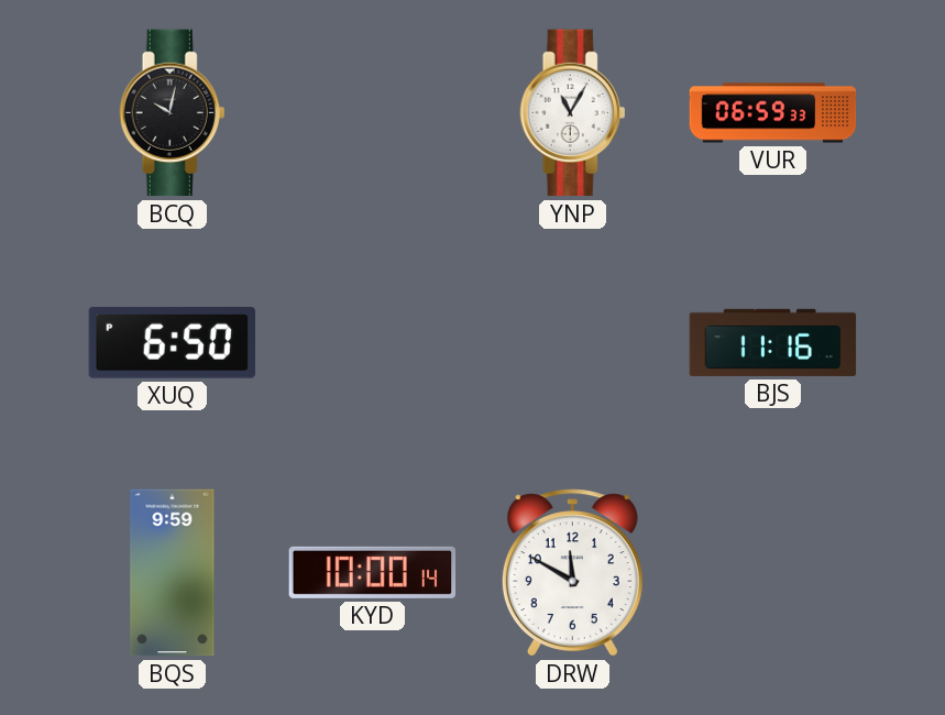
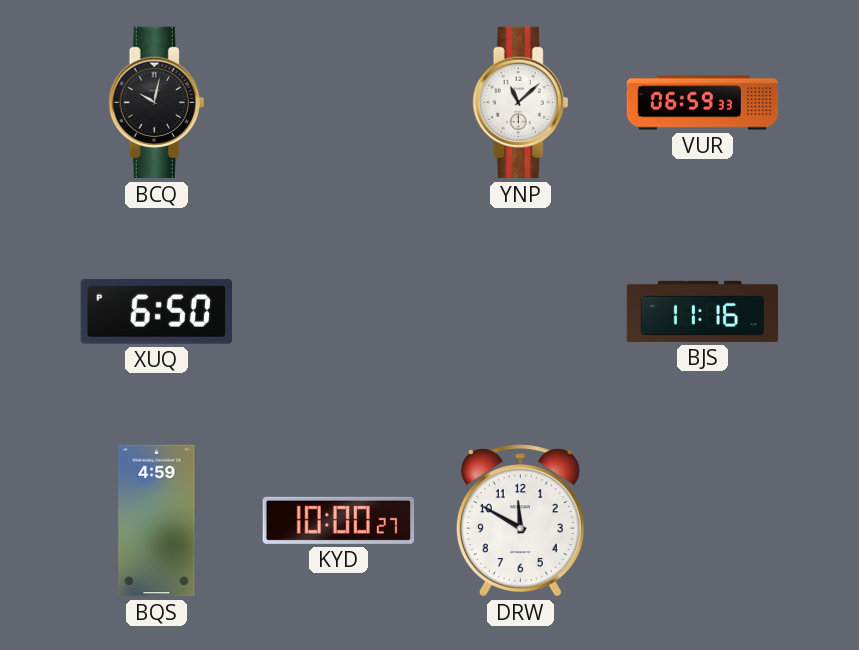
YNP: 11:05 -> 11:08
BQS: 9:59 -> 4:59
KYD: 10:00:14 -> 10:00:27
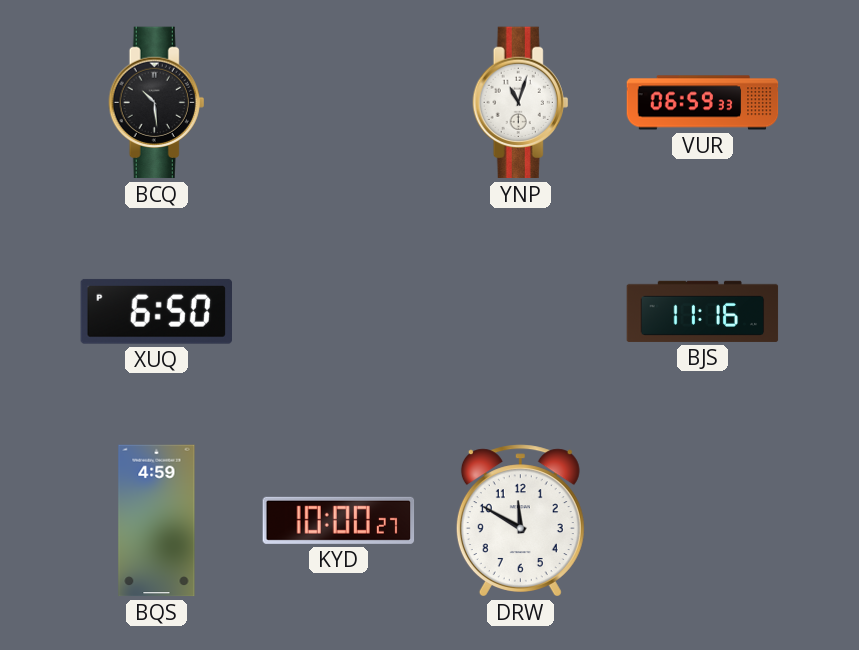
BCQ: 10:02 -> 10:29
YNP: 11:08 -> 11:03
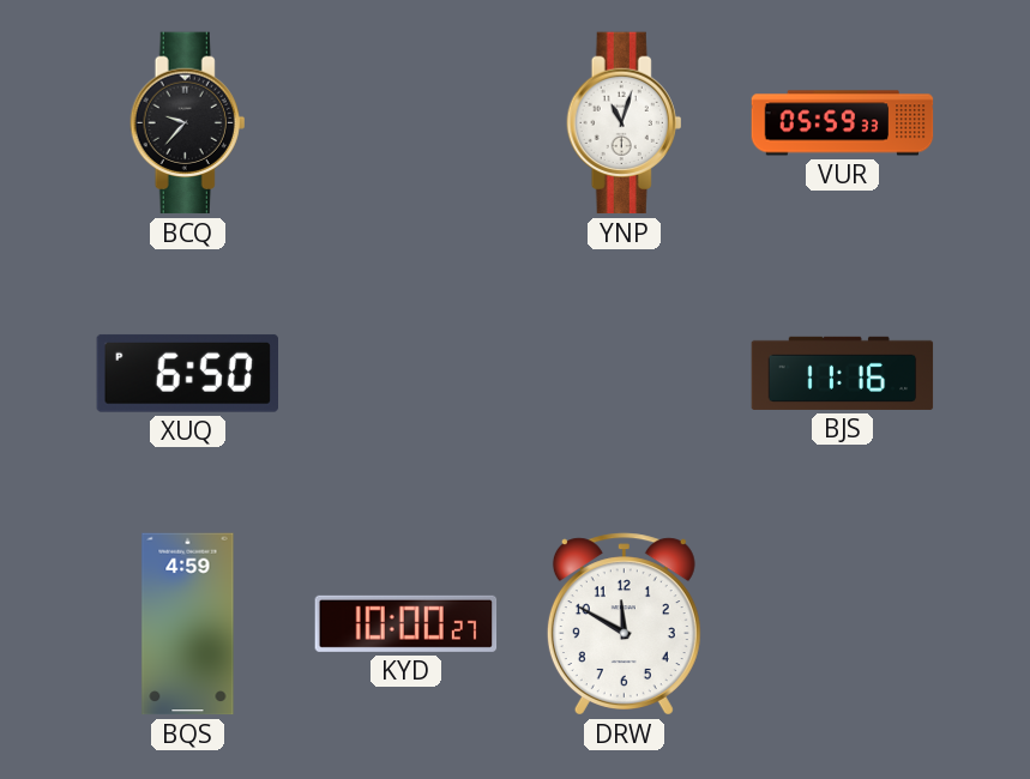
BCQ: 10:29 -> 9:37
VUR: 06:59 -> 05:59
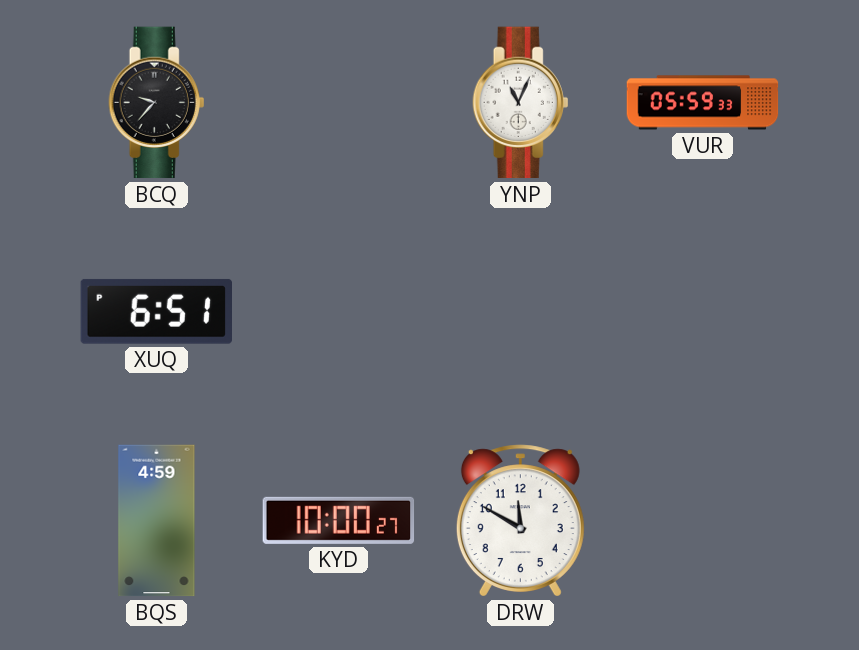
YNP: 11:03 -> 11:04
XUQ: 6:50 -> 6:51
BJS: 11:16 -> none
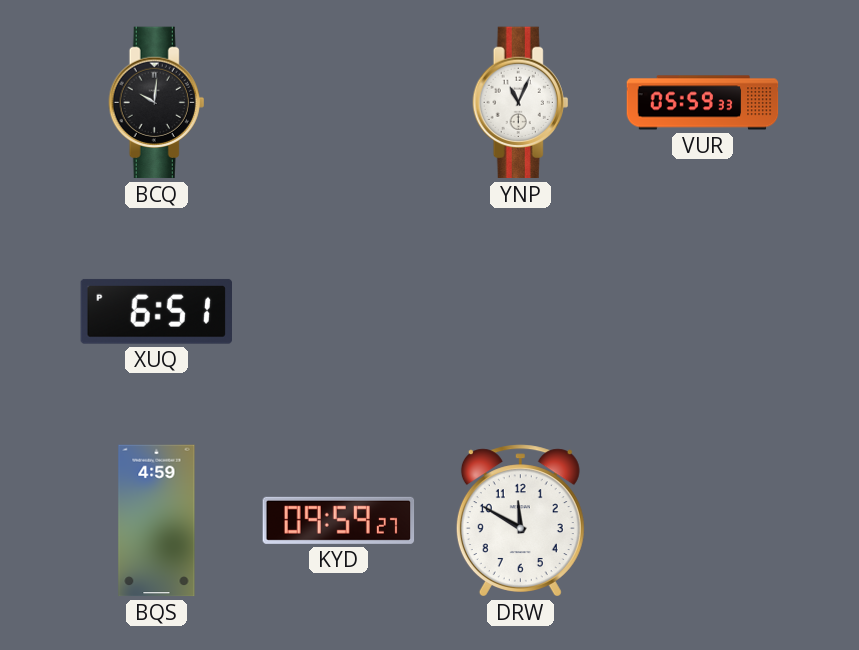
BCQ: 9:37 -> 10:01
KYD: 10:00 -> 09:59
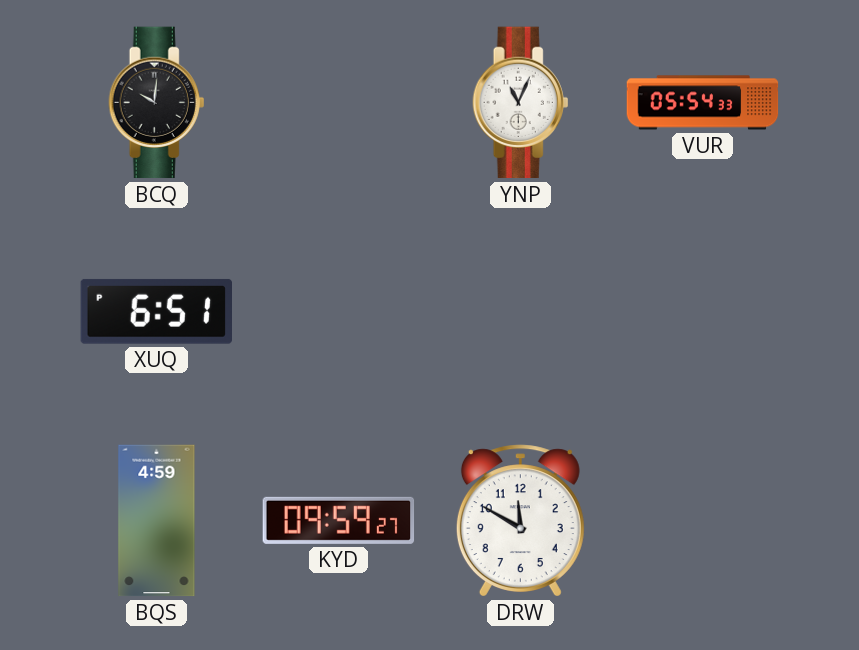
VUR: 05:59 -> 05:54
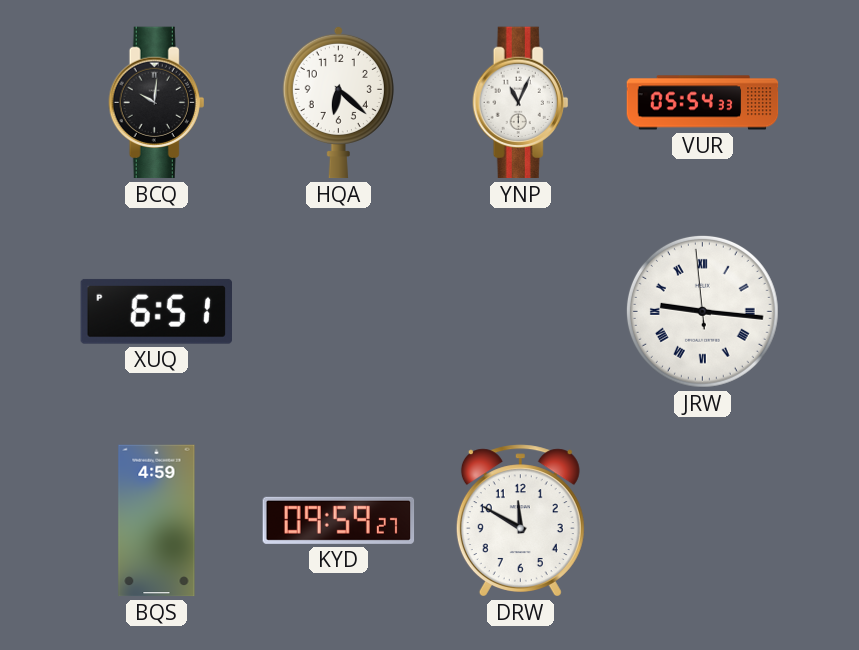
HQA: none -> 6:22
JRW: none -> 9:15
